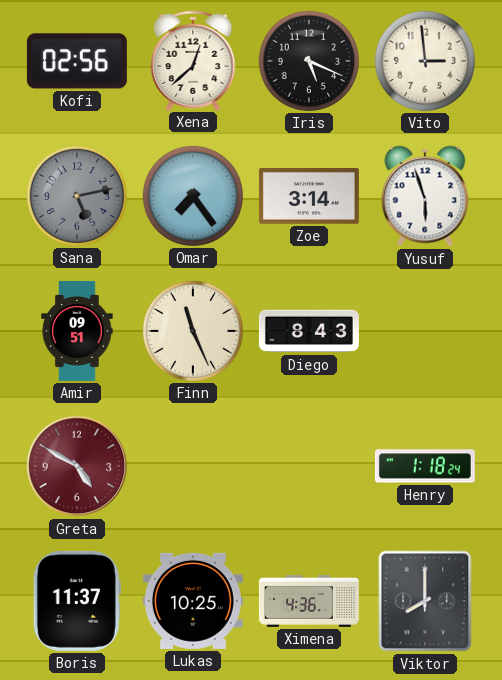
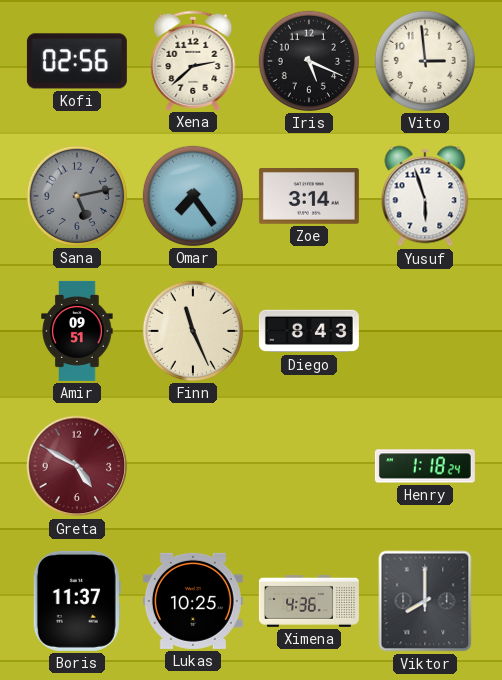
Xena: 12:38 -> 2:38
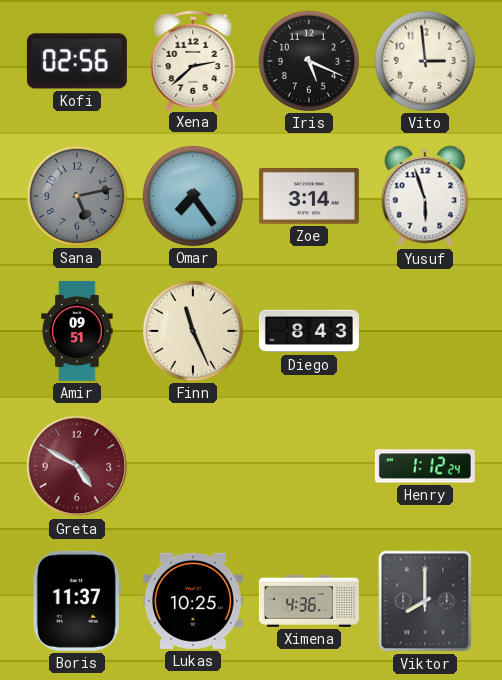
Henry: 1:18 -> 1:12
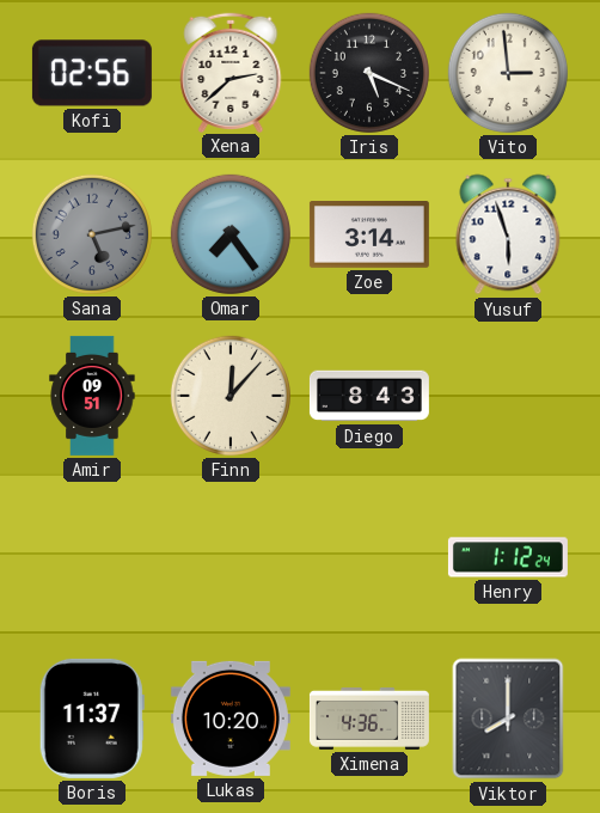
Finn: 11:26 -> 12:07
Greta: 4:50 -> none
Lukas: 10:25 -> 10:20
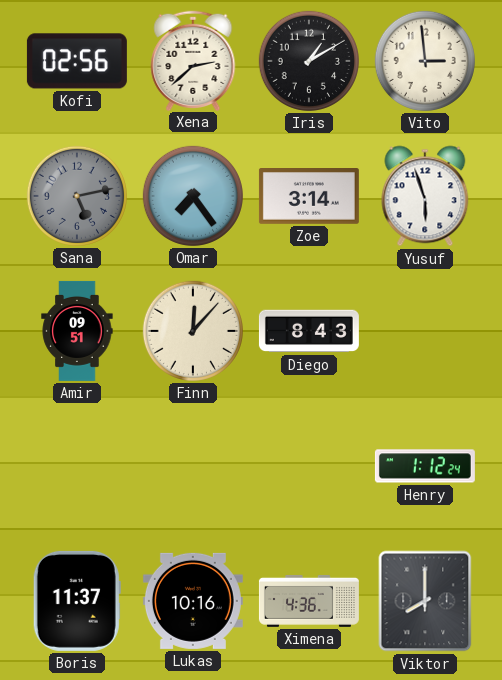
Iris: 5:19 -> 1:10
Lukas: 10:20 -> 10:16
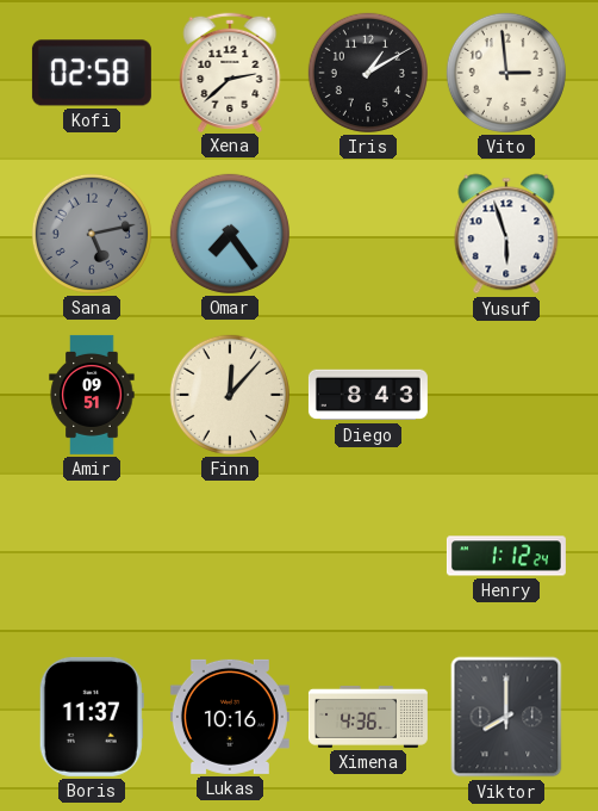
Kofi: 02:56 -> 02:58
Zoe: 3:14 -> none
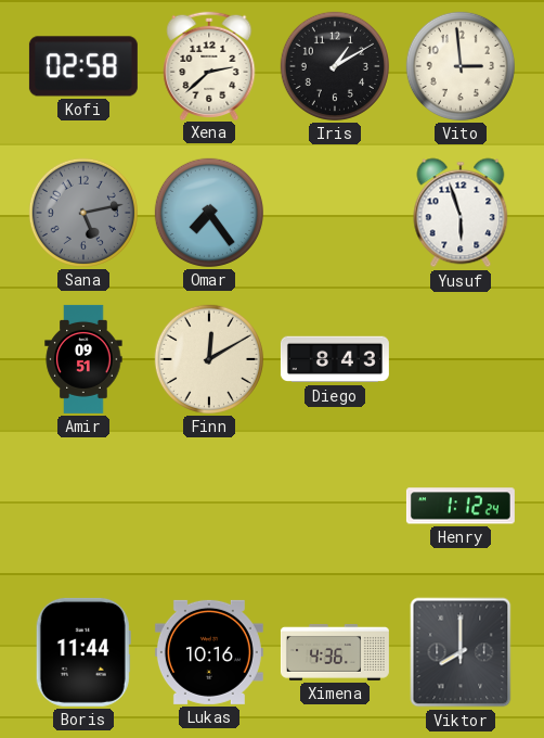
Finn: 12:07 -> 12:10
Boris: 11:37 -> 11:44
